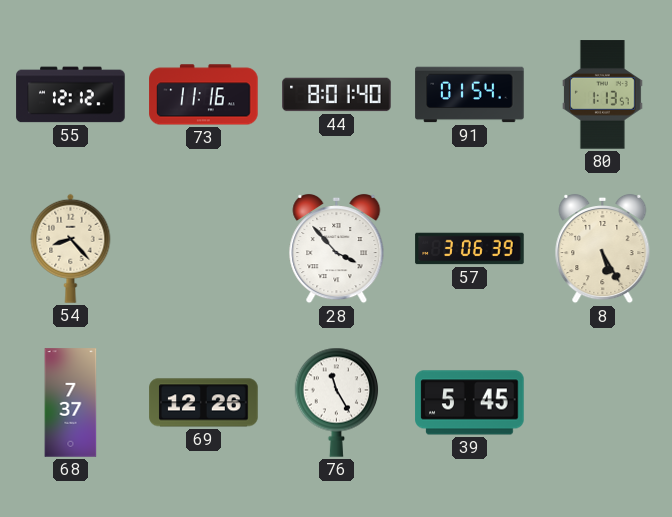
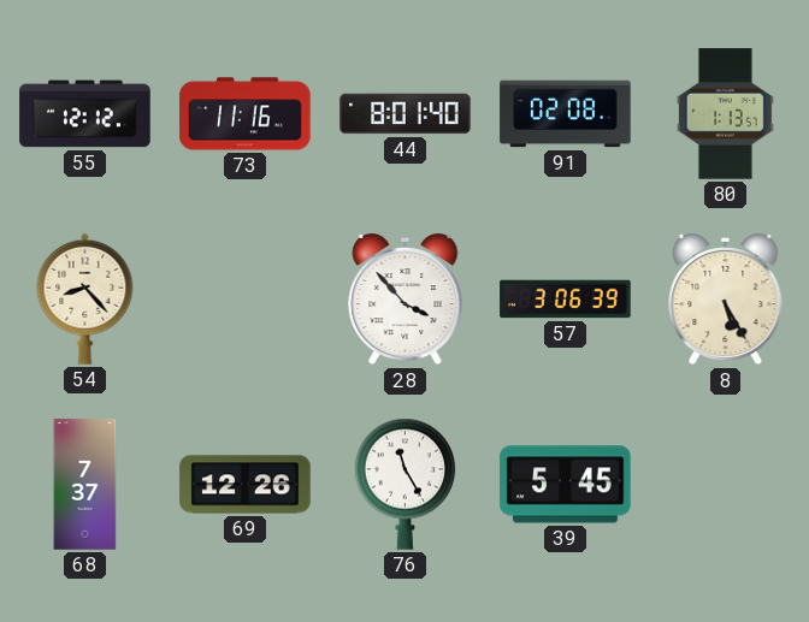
91: 01:54 -> 02:08
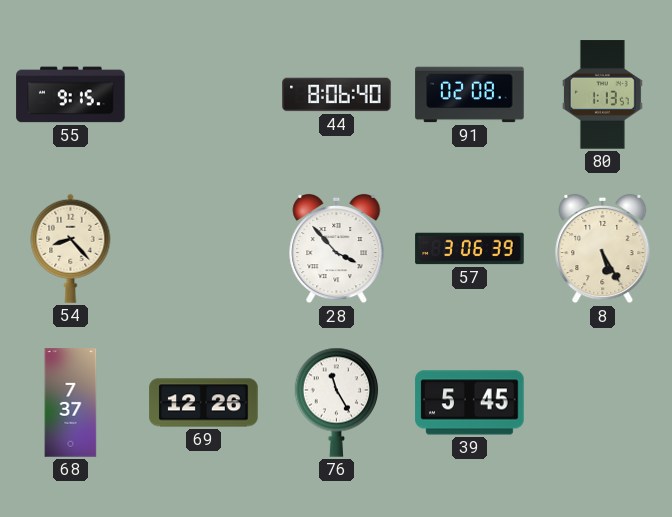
55: 12:12 -> 9:15
73: 11:16 -> none
44: 8:01 -> 8:06
